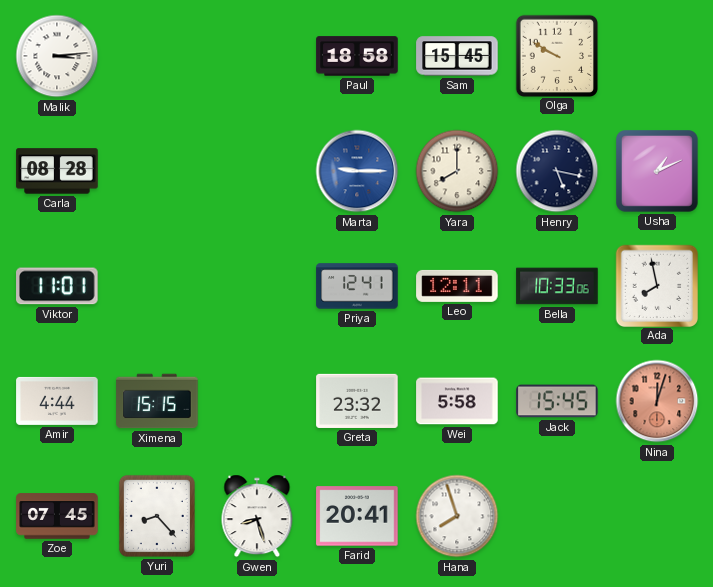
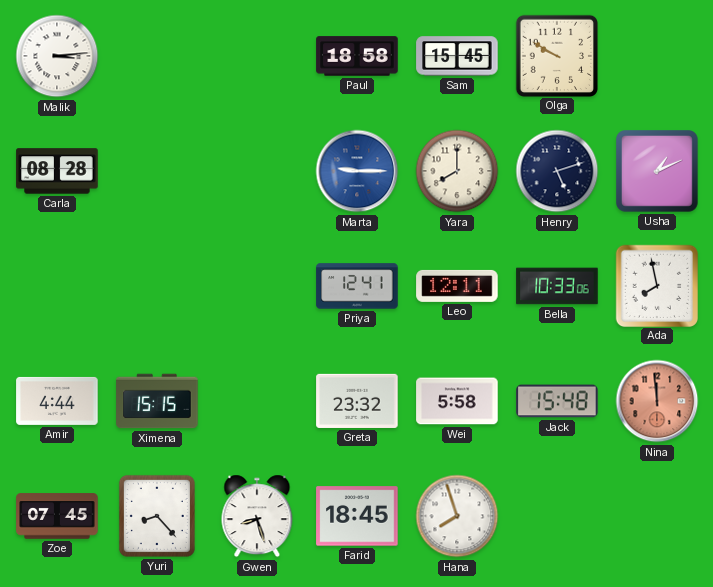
Henry: 5:17 -> 5:12
Viktor: 11:01 -> none
Jack: 15:45 -> 15:48
Nina: 12:03 -> 11:59
Farid: 20:41 -> 18:45
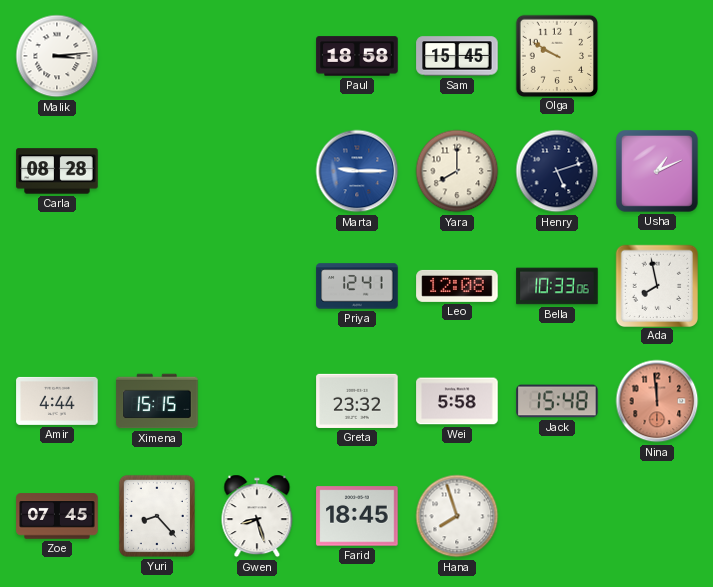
Leo: 12:11 -> 12:08
